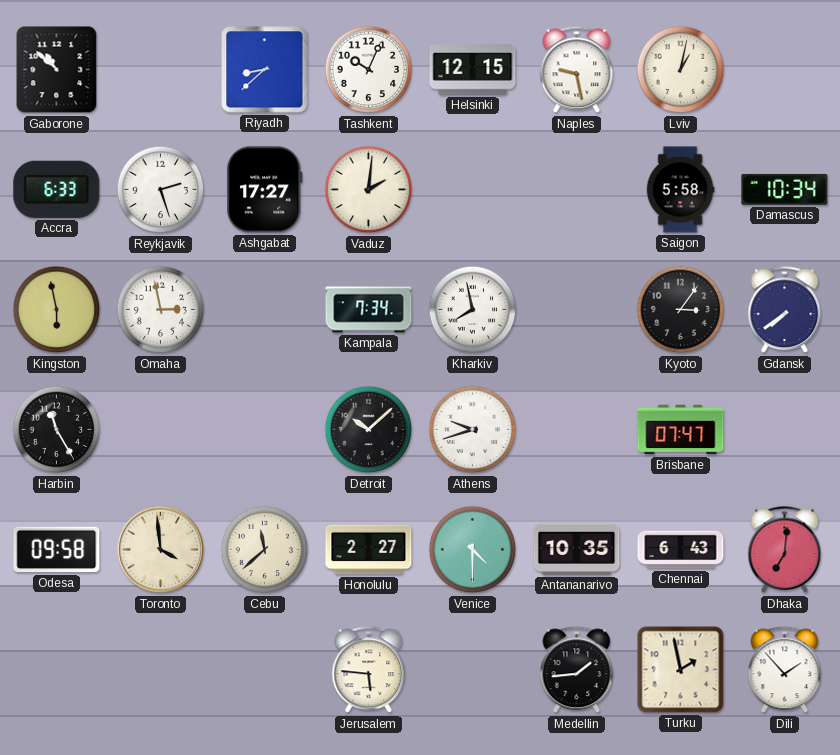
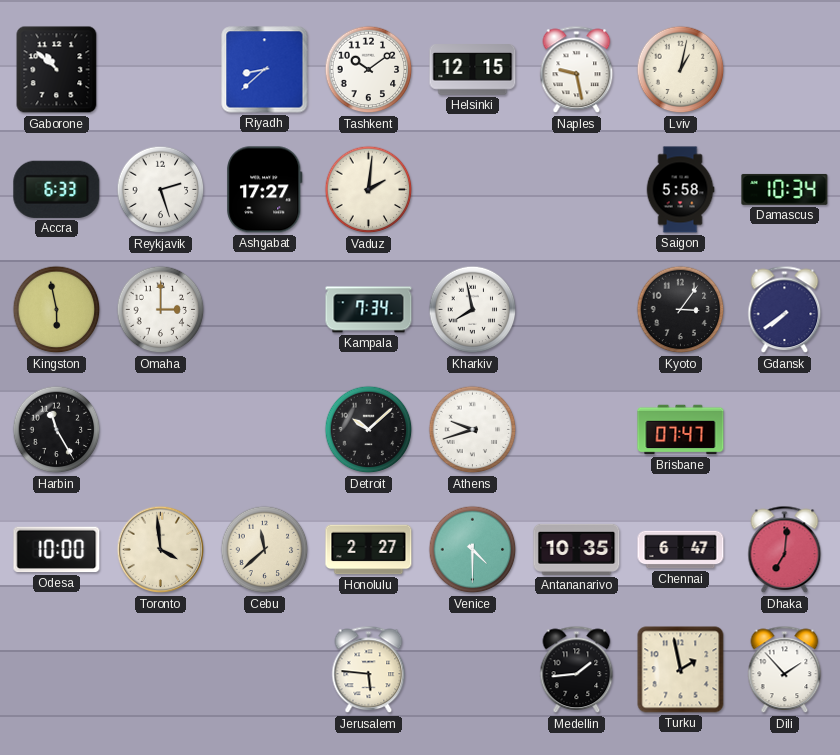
Tashkent: 10:04 -> 10:09
Omaha: 2:58 -> 3:00
Odesa: 09:58 -> 10:00
Chennai: 6:43 -> 6:47
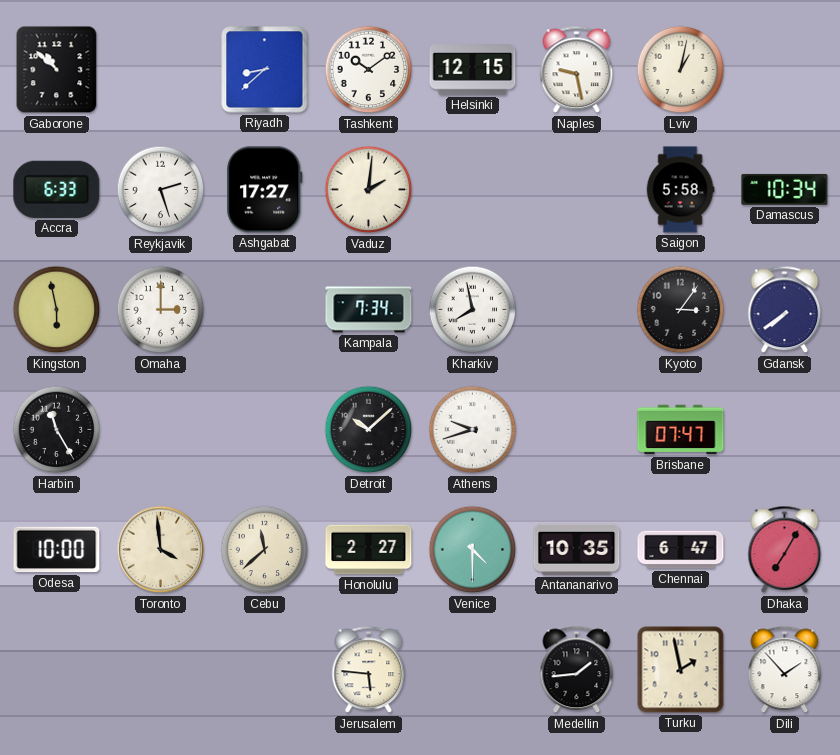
Dhaka: 7:01 -> 7:05
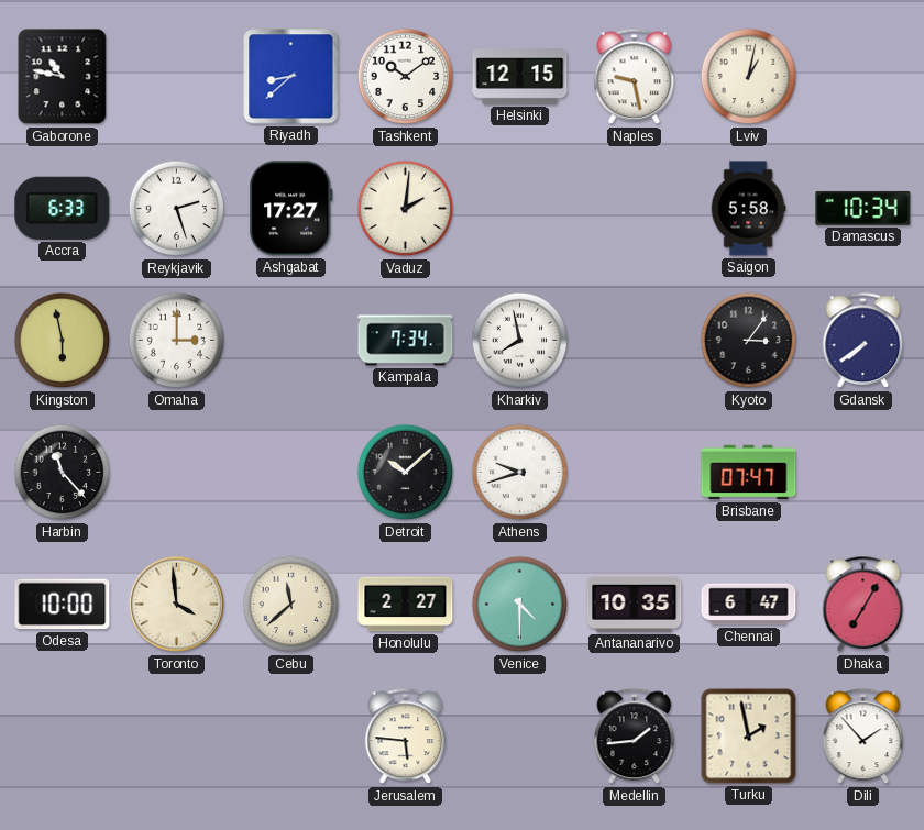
Gaborone: 10:52 -> 10:47
Harbin: 11:25 -> 11:23
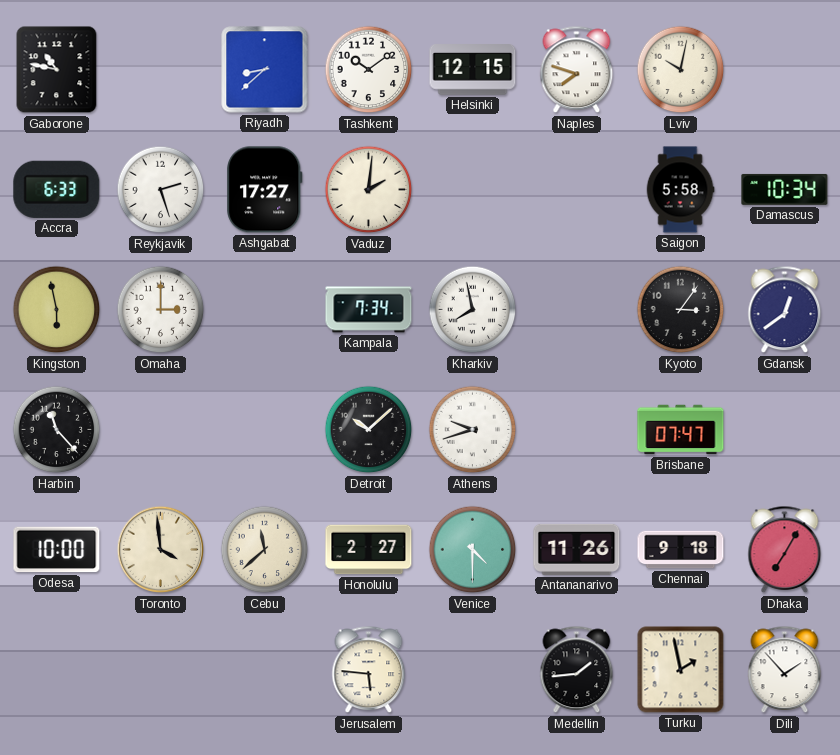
Naples: 9:28 -> 7:48
Lviv: 1:02 -> 10:02
Gdansk: 7:39 -> 12:39
Antananarivo: 10:35 -> 11:26
Chennai: 6:47 -> 9:18
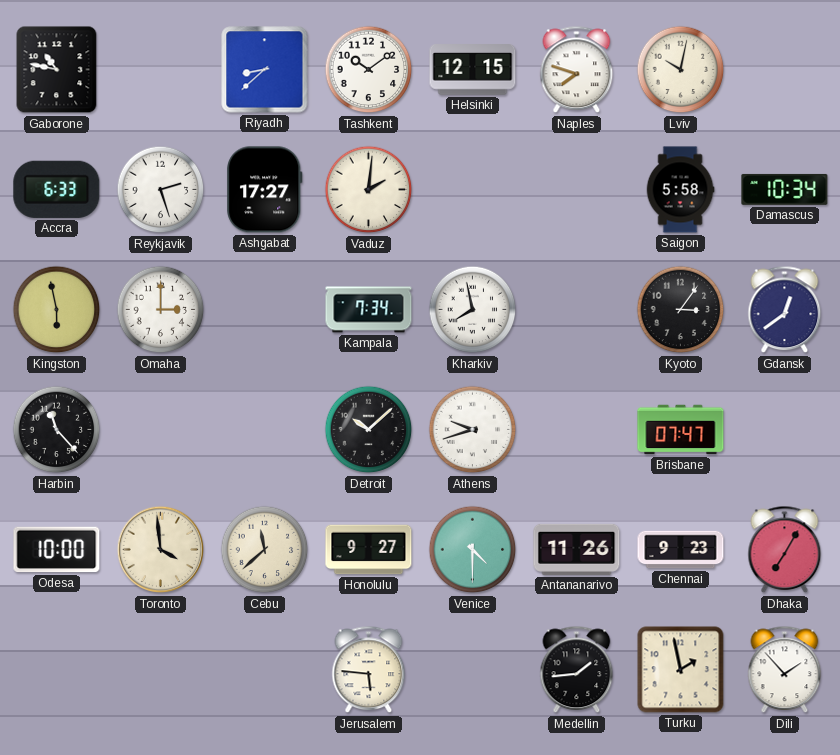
Honolulu: 2:27 -> 9:27
Chennai: 9:18 -> 9:23
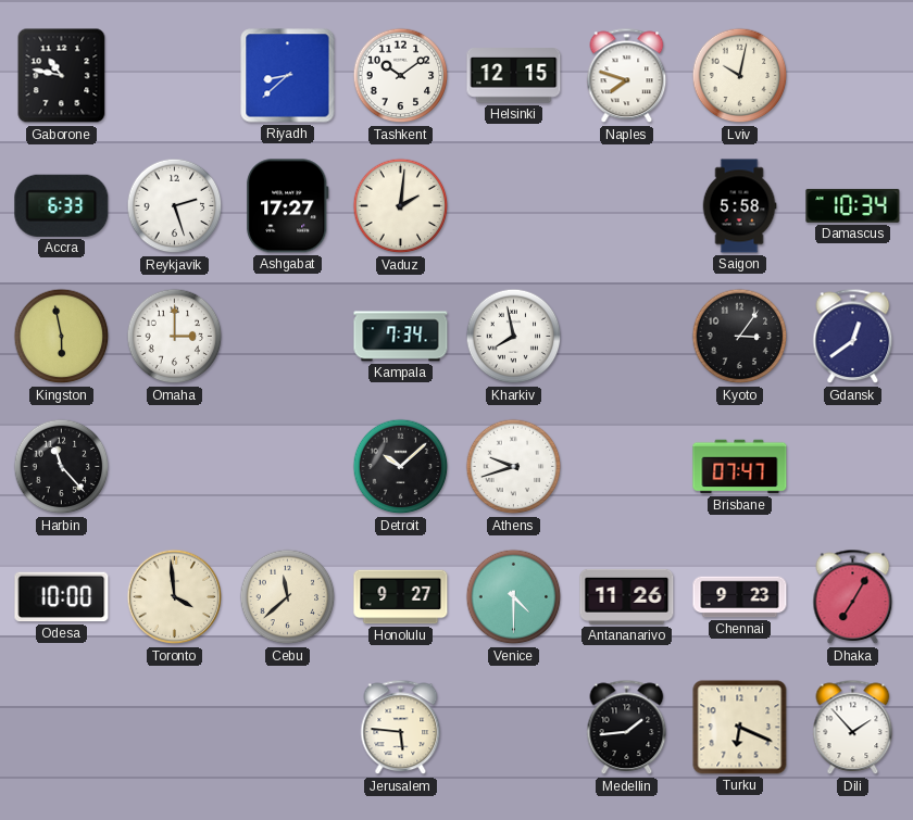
Turku: 1:58 -> 6:19
